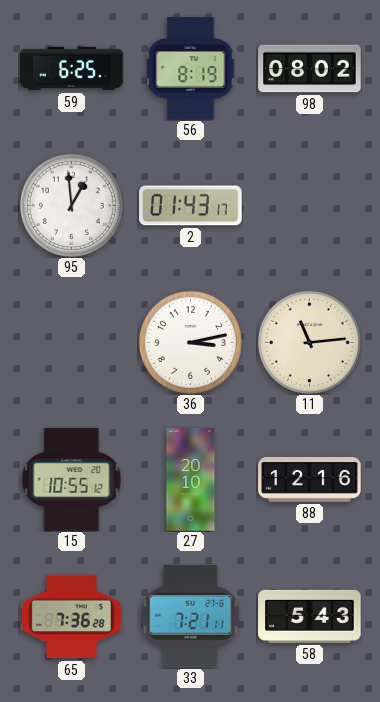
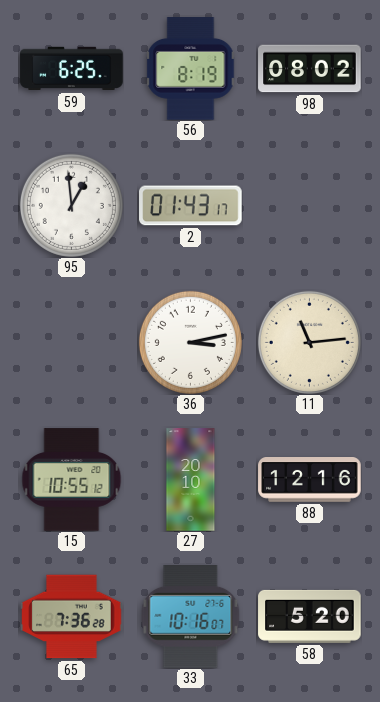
33: 7:21 -> 10:16
58: 5:43 -> 5:20
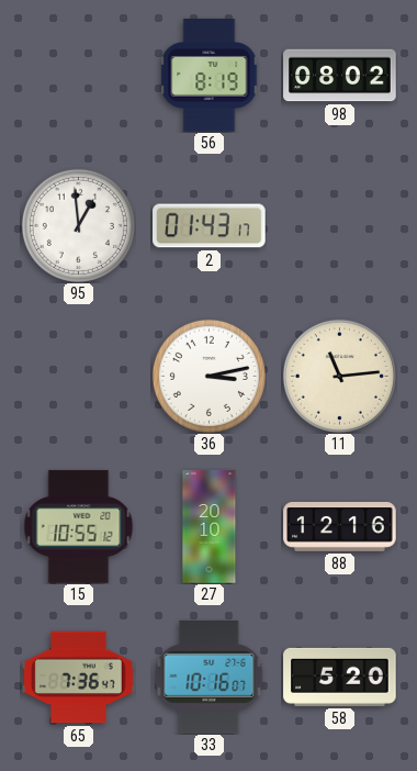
59: 6:25 -> none
65: 7:36:28 -> 7:36:47
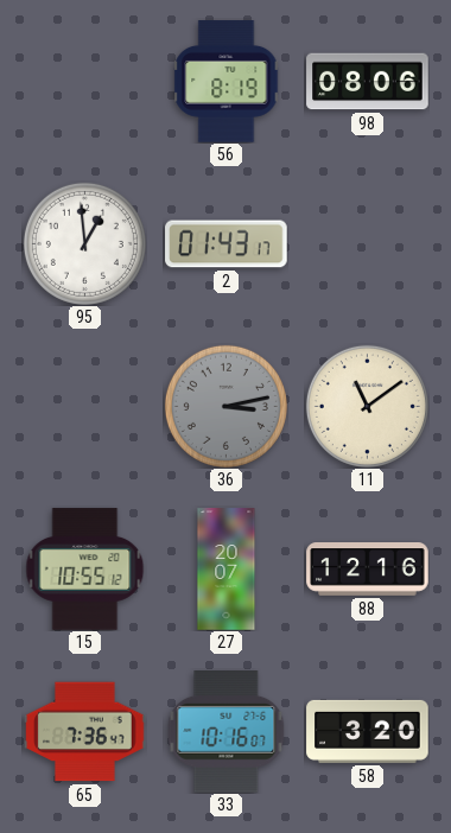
98: 08:02 -> 08:06
36 dial: white -> grey
11: 11:14 -> 11:09
27: 20:10 -> 20:07
58: 5:20 -> 3:20
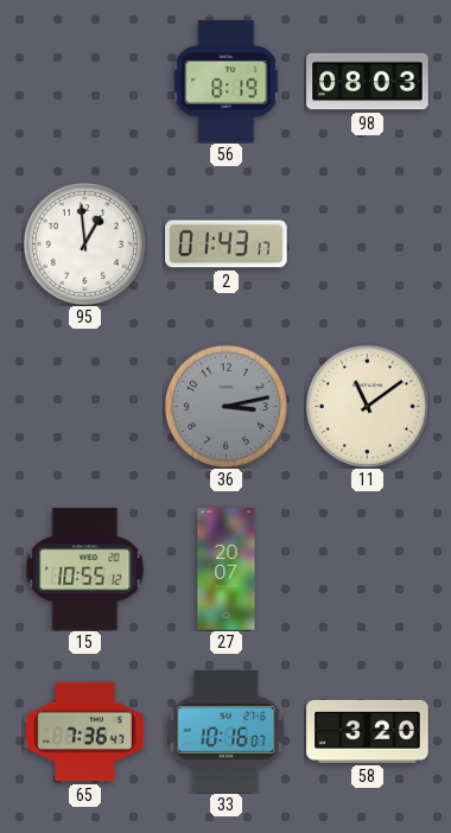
98: 08:06 -> 08:03
88: 12:16 -> none
